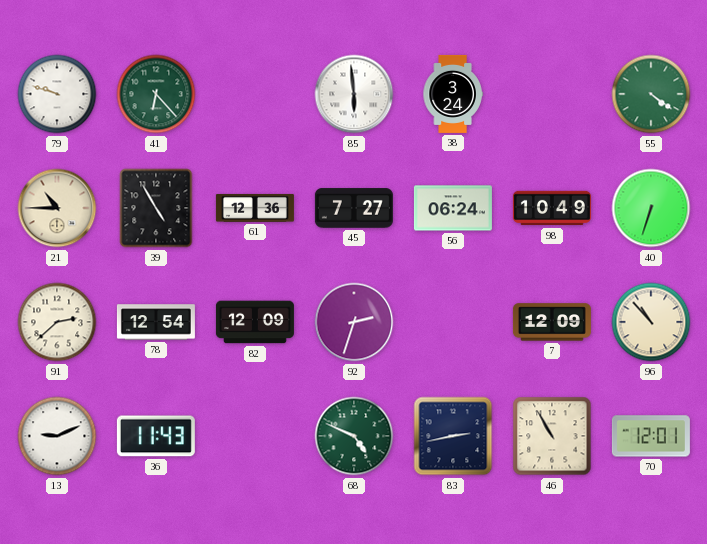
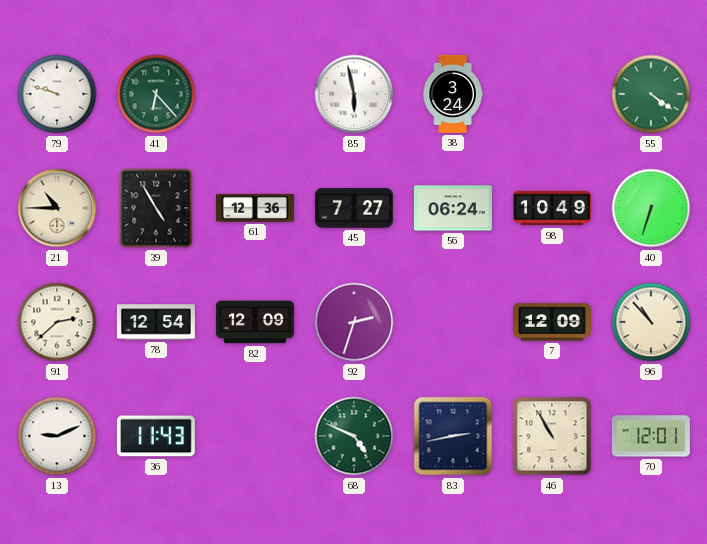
85: 5:59 -> 5:58
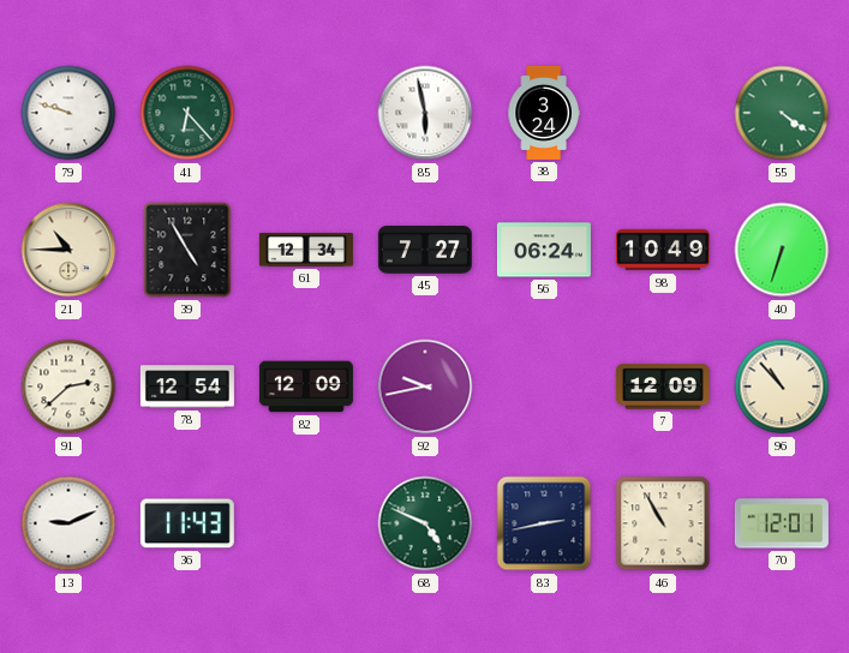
61: 12:36 -> 12:34
92: 2:33 -> 9:43
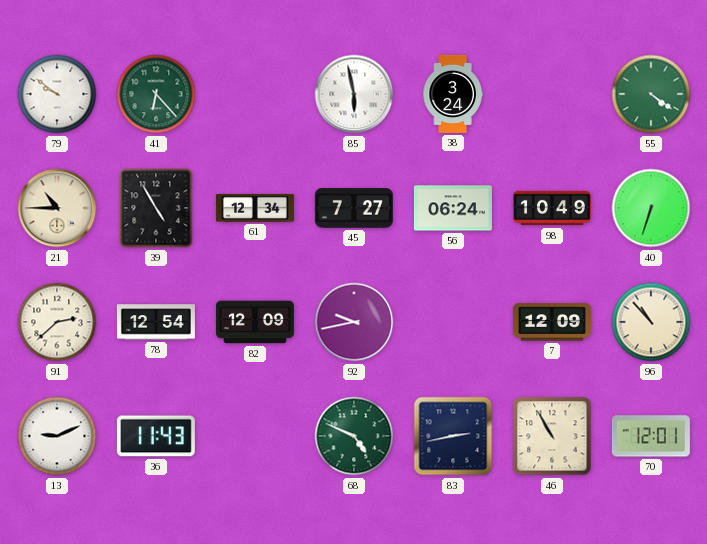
79: 9:48 -> 9:51
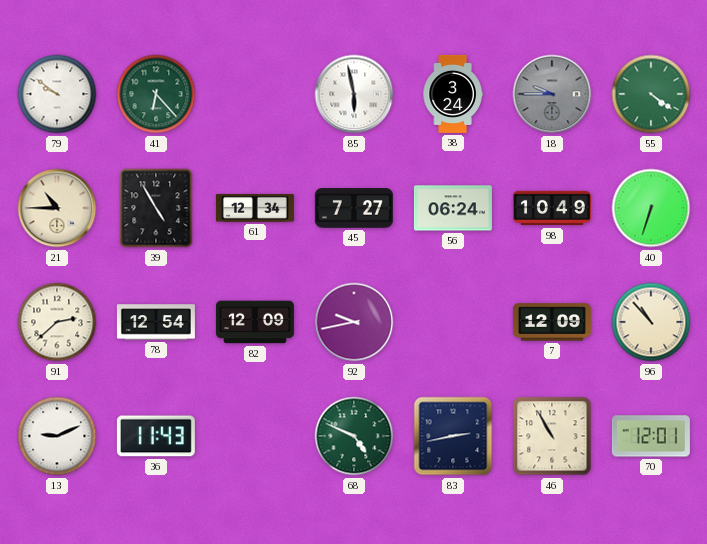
18: none -> 9:45
